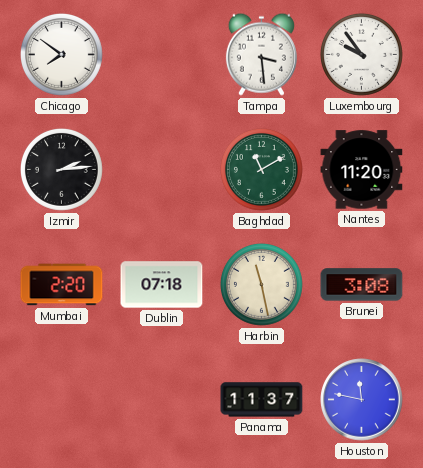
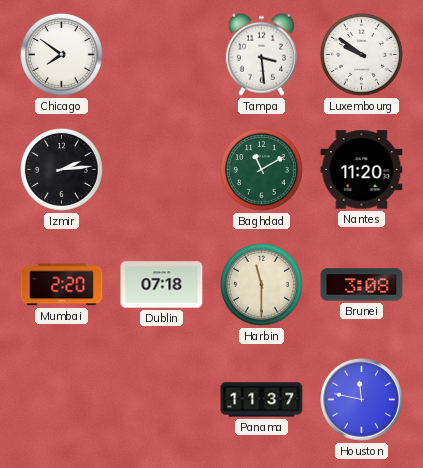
Luxembourg: 9:54 -> 9:51
Harbin: 11:28 -> 11:30
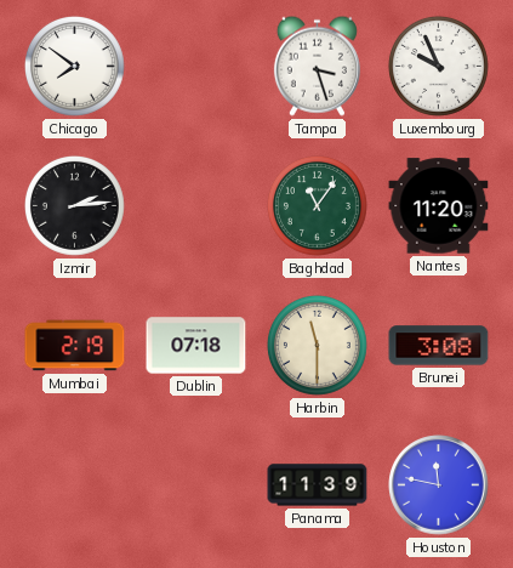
Tampa: 3:29 -> 3:27
Luxembourg: 9:51 -> 9:56
Baghdad: 11:10 -> 11:06
Mumbai: 2:20 -> 2:19
Panama: 11:37 -> 11:39
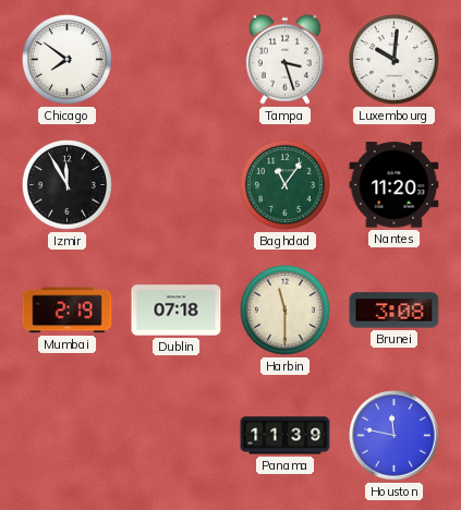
Luxembourg: 9:56 -> 10:01
Izmir: 2:14 -> 11:55
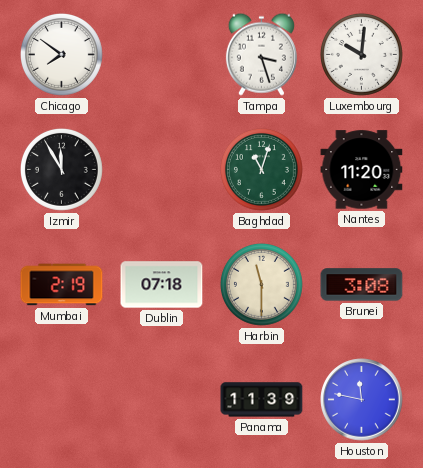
Baghdad: 11:06 -> 11:03
